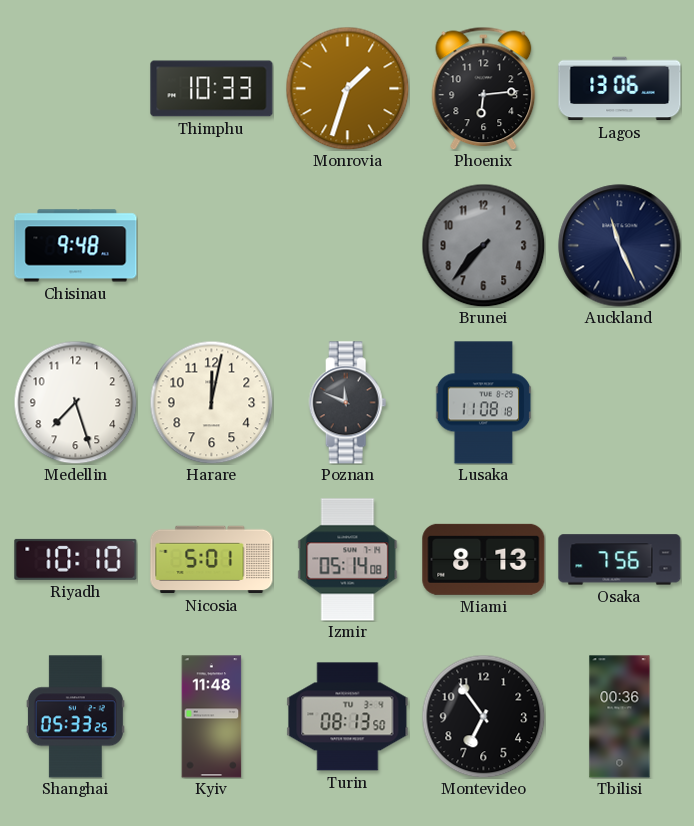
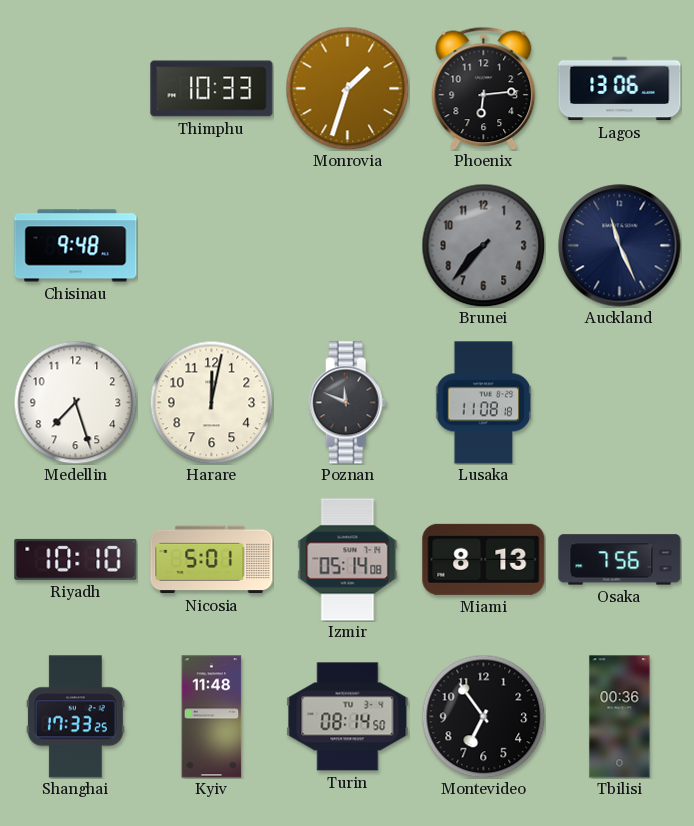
Shanghai: 05:33 -> 17:33
Turin: 08:13 -> 08:14
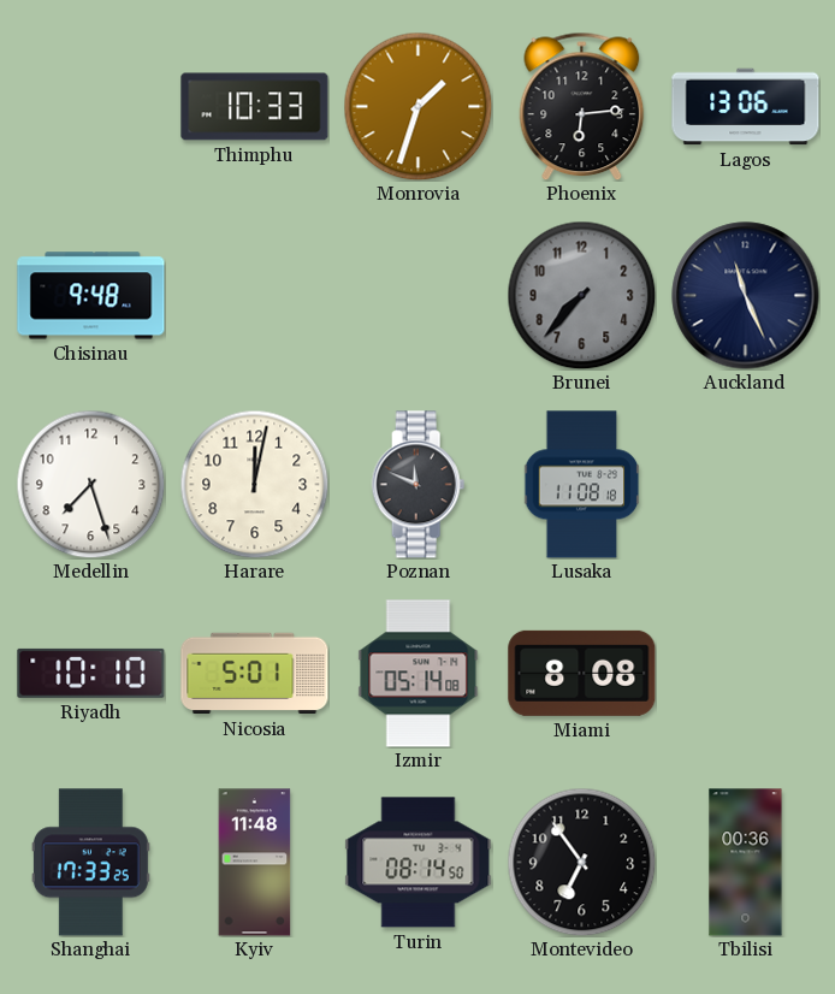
Miami: 8:13 -> 8:08
Osaka: 7:56 -> none
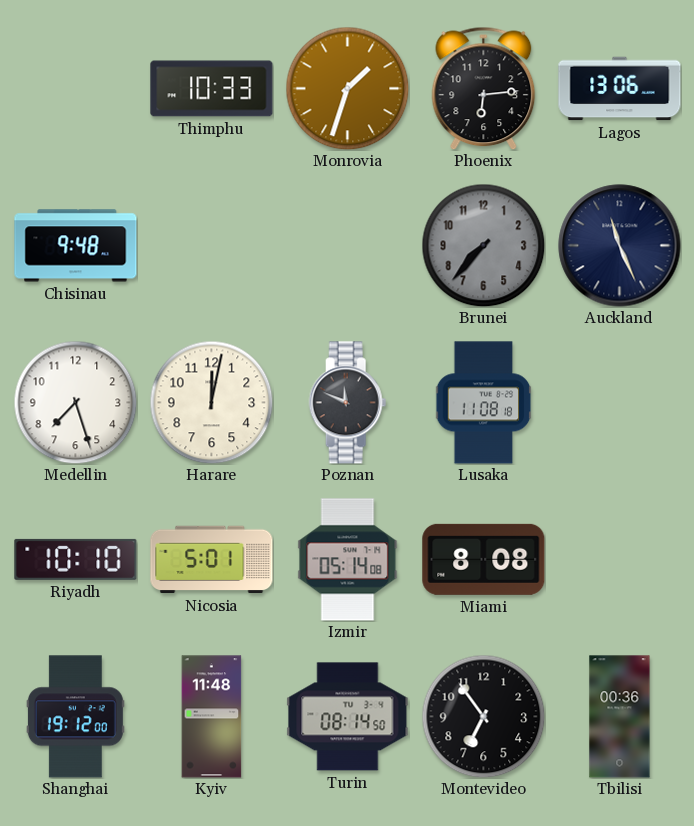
Shanghai: 17:33 -> 19:12
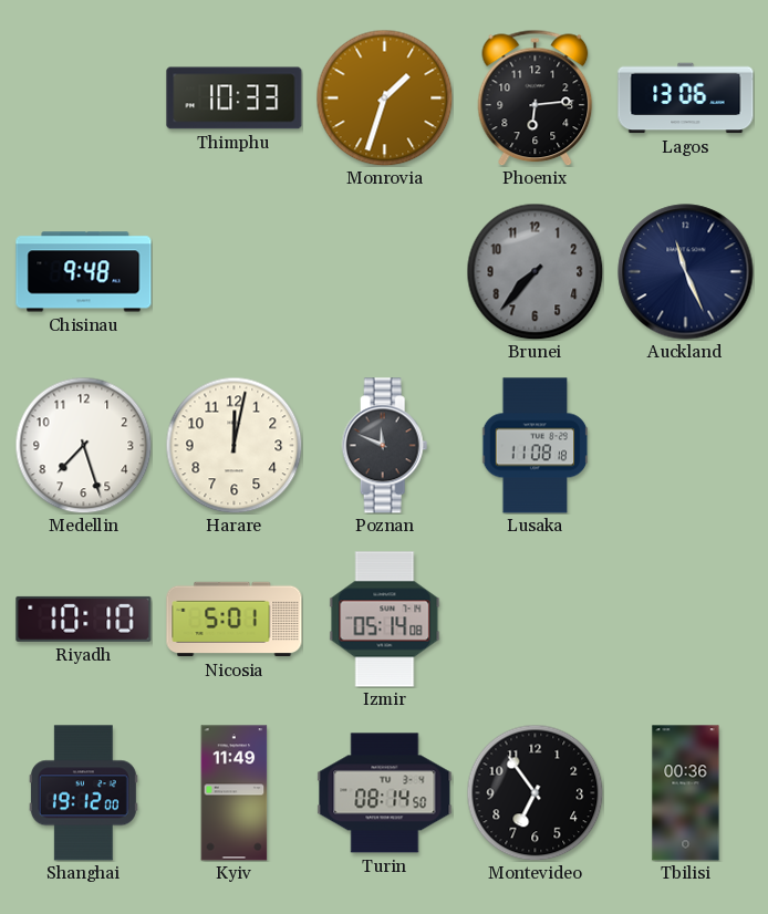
Miami: 8:08 -> none
Kyiv: 11:48 -> 11:49
